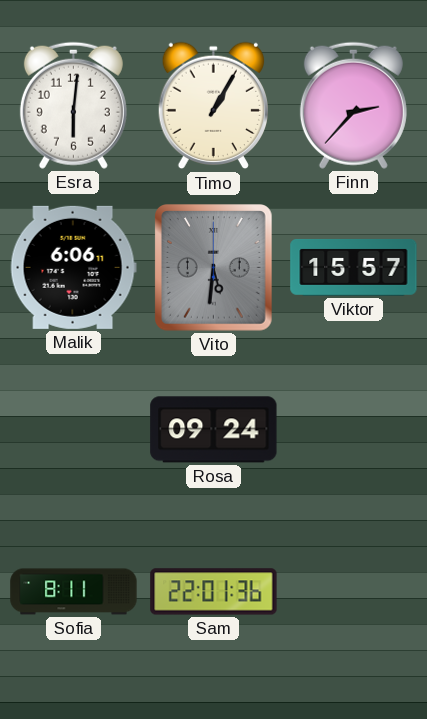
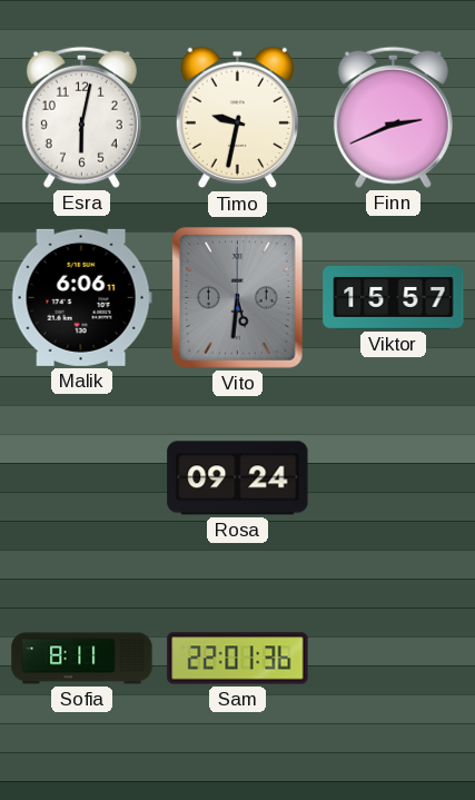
Esra: 6:01 -> 6:02
Timo: 1:05 -> 9:32
Finn: 2:37 -> 2:41
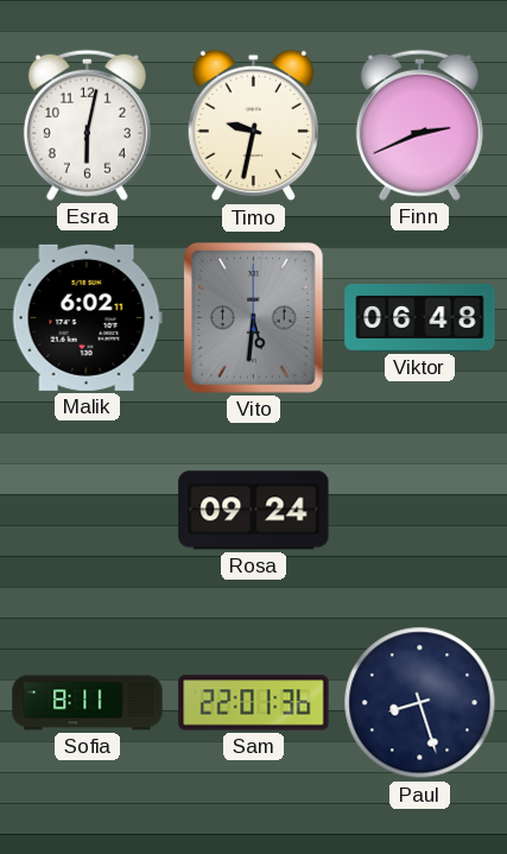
Malik: 6:06 -> 6:02
Viktor: 15:57 -> 06:48
Paul: none -> 8:27
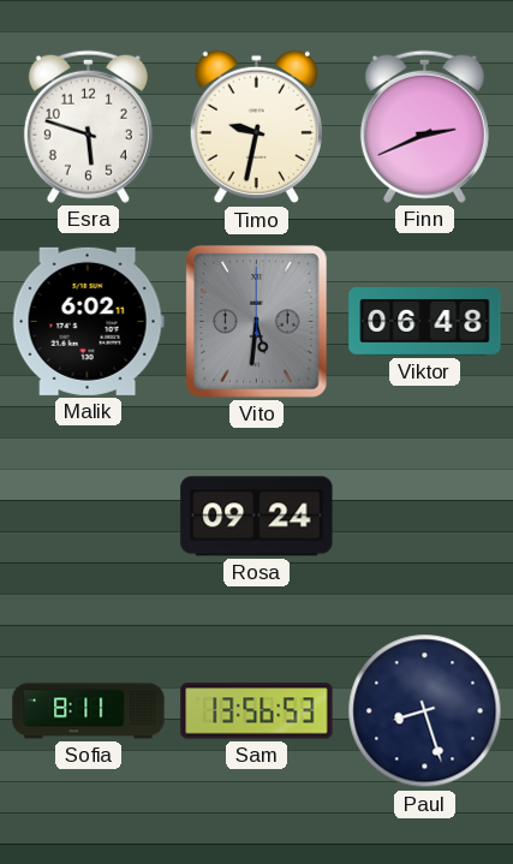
Esra: 6:02 -> 5:48
Sam: 22:01 -> 13:56
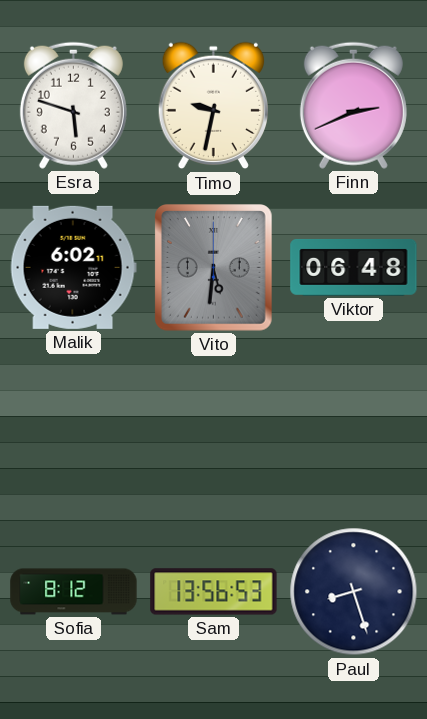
Rosa: 09:24 -> none
Sofia: 8:11 -> 8:12
